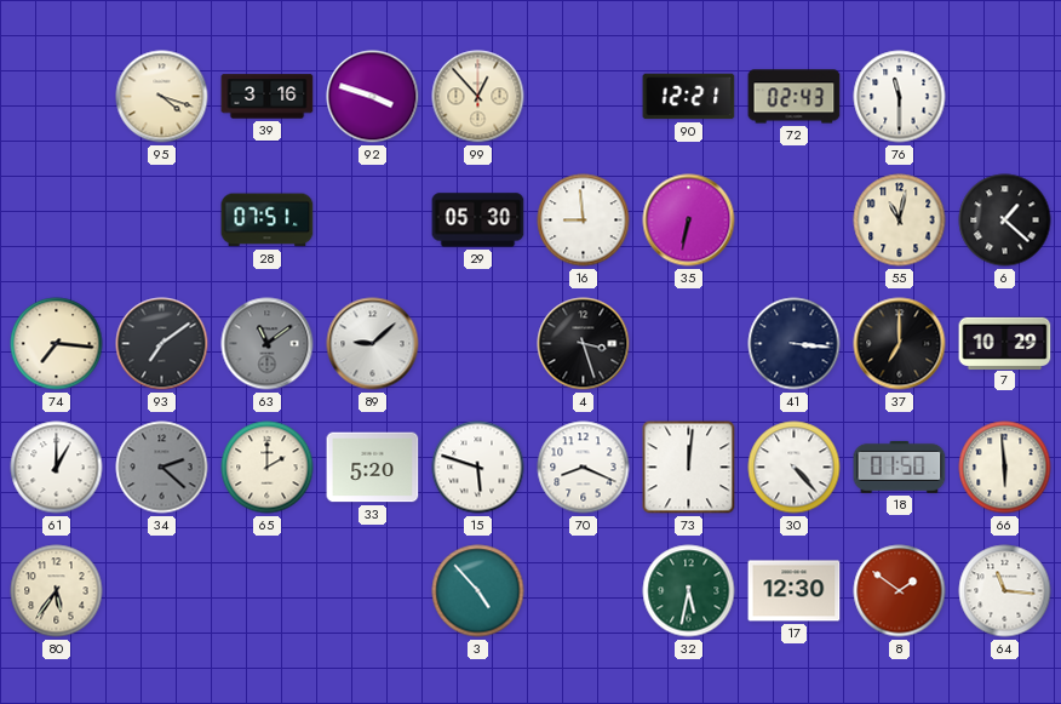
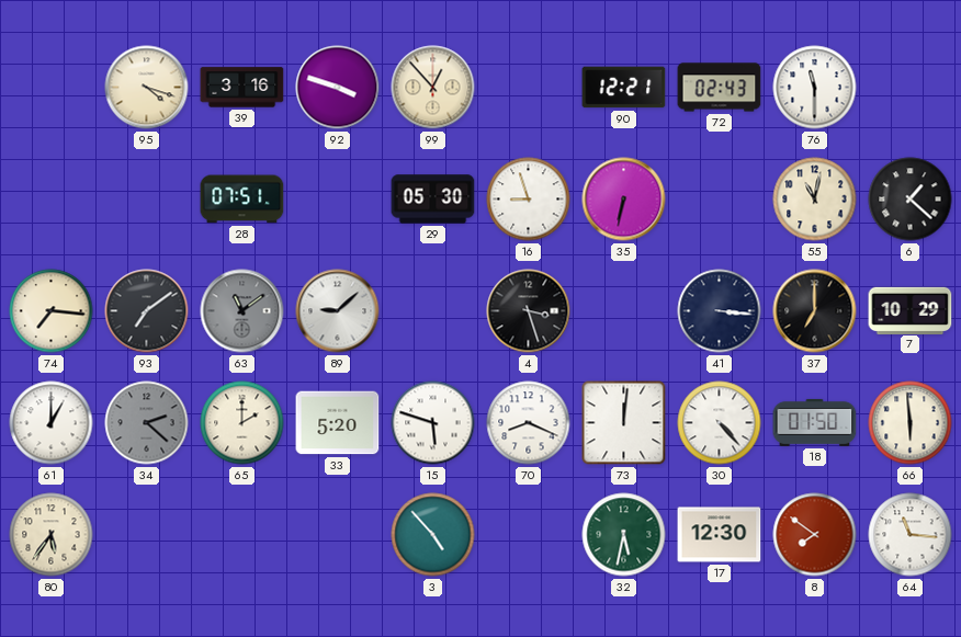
16: 8:59 -> 8:57
8: 1:51 -> 7:51
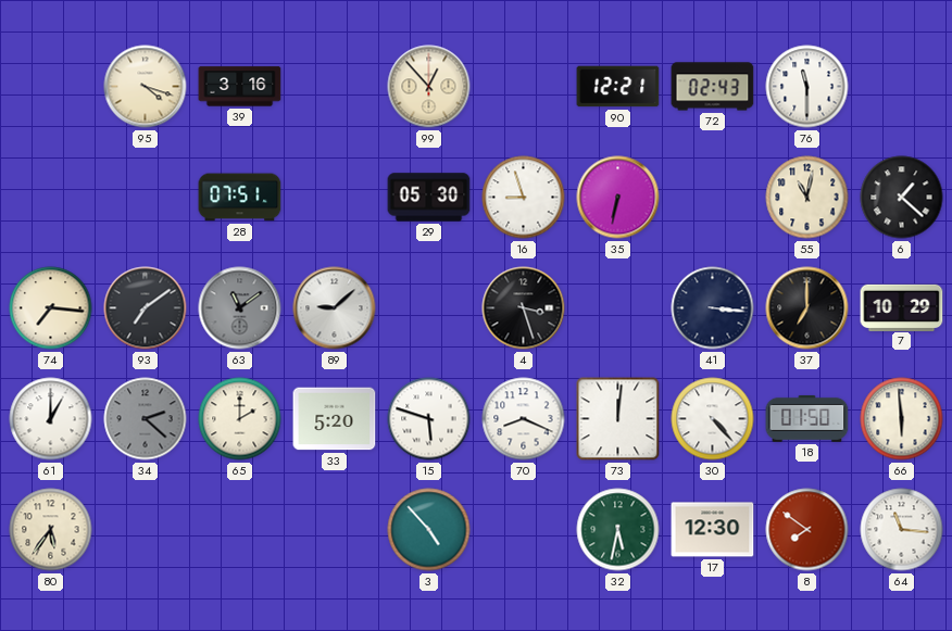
92: 3:48 -> none
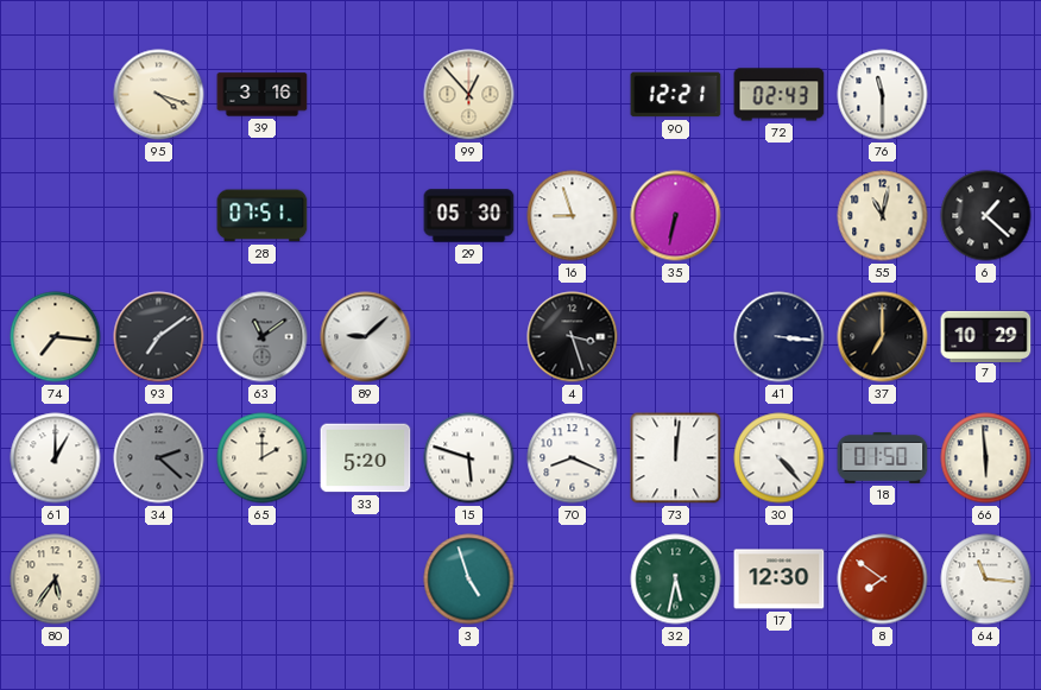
3: 4:53 -> 4:57
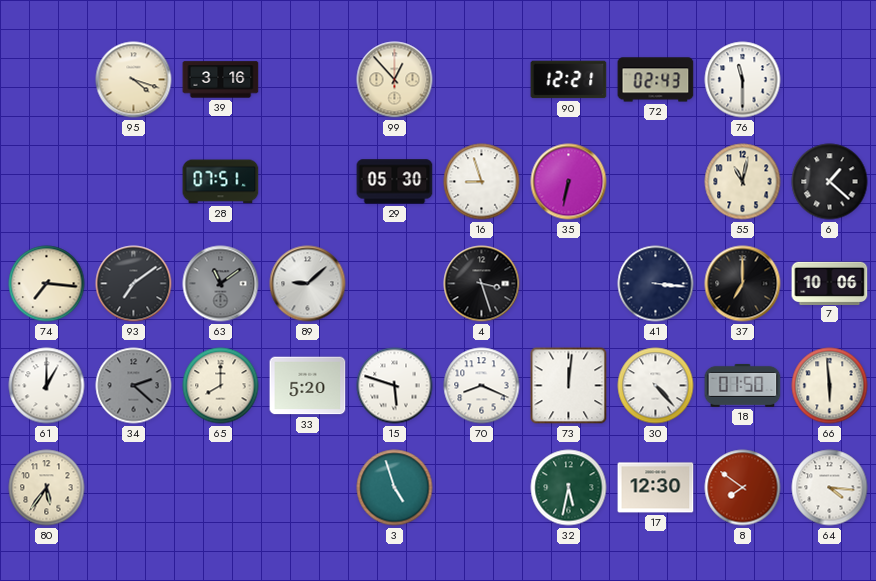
7: 10:29 -> 10:06
65: 2:00 -> 8:00
64: 11:16 -> 4:16
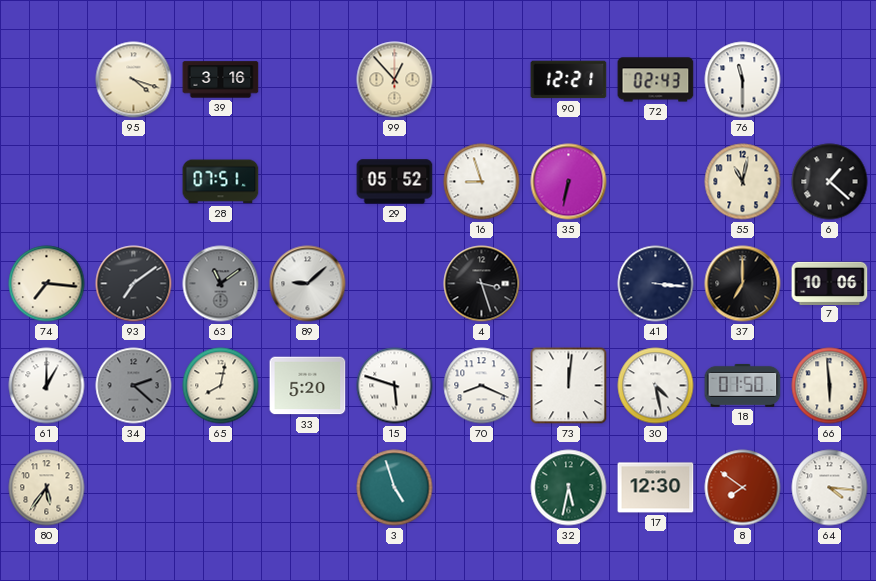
29: 05:30 -> 05:52
65: 8:00 -> 8:02
30: 4:23 -> 4:28
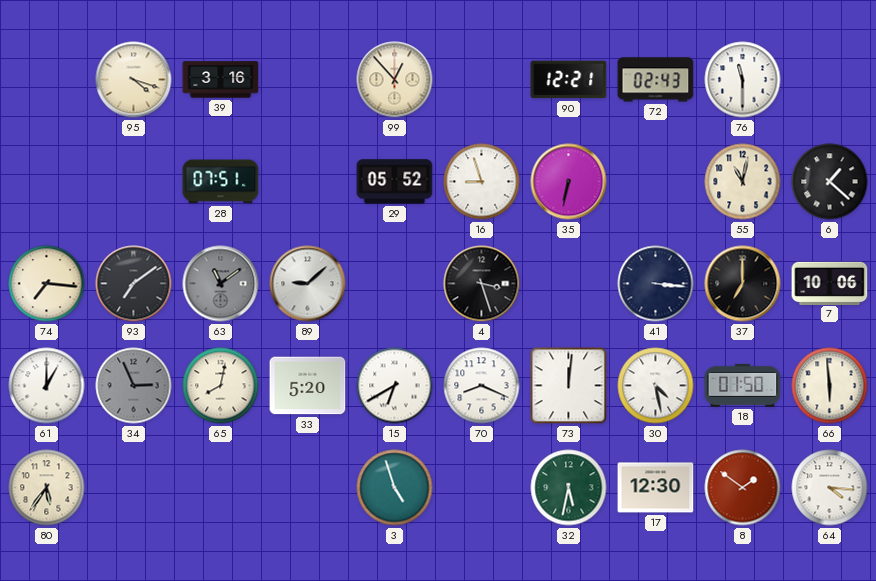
34: 2:22 -> 2:56
15: 5:48 -> 6:40
8: 7:51 -> 1:51
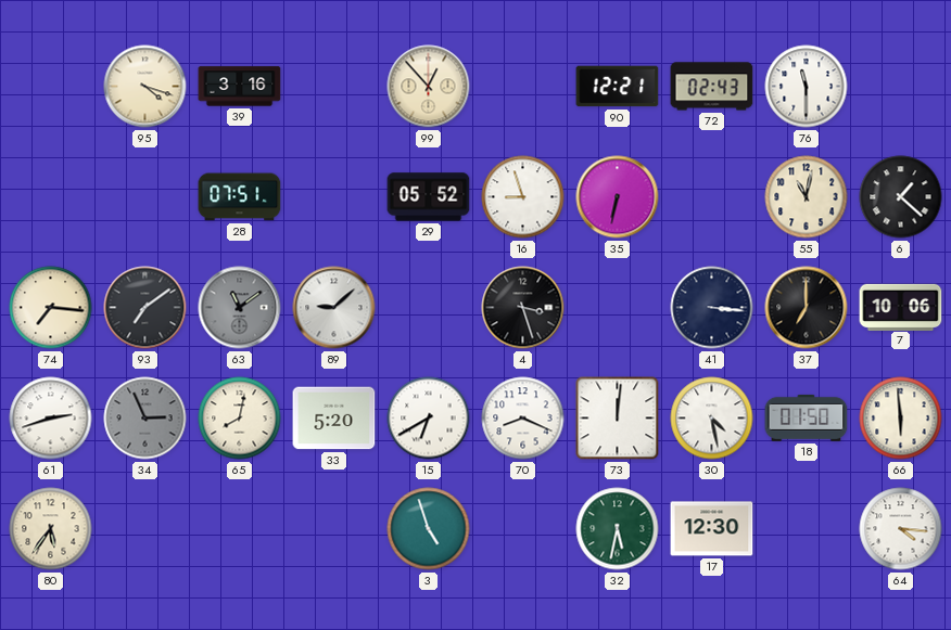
61: 1:00 -> 2:42
8: 1:51 -> none
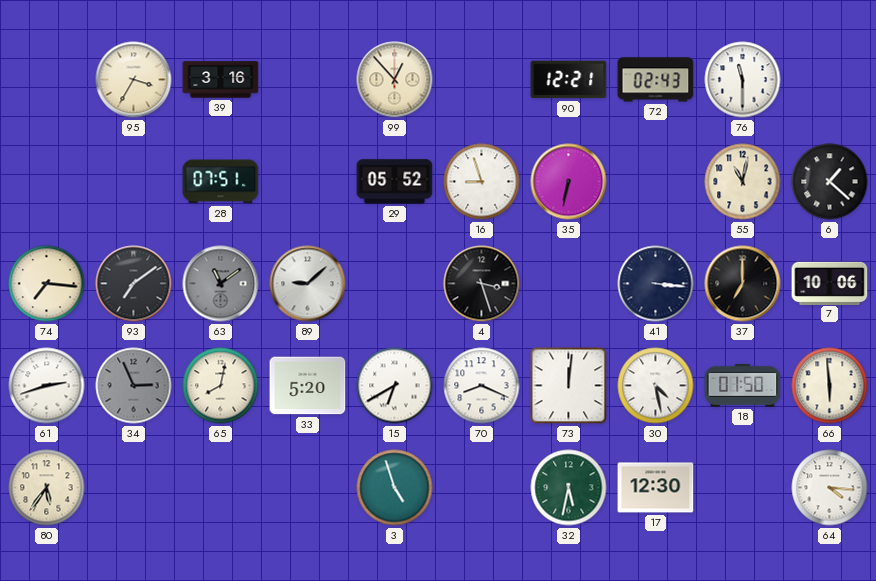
95: 4:18 -> 3:35
